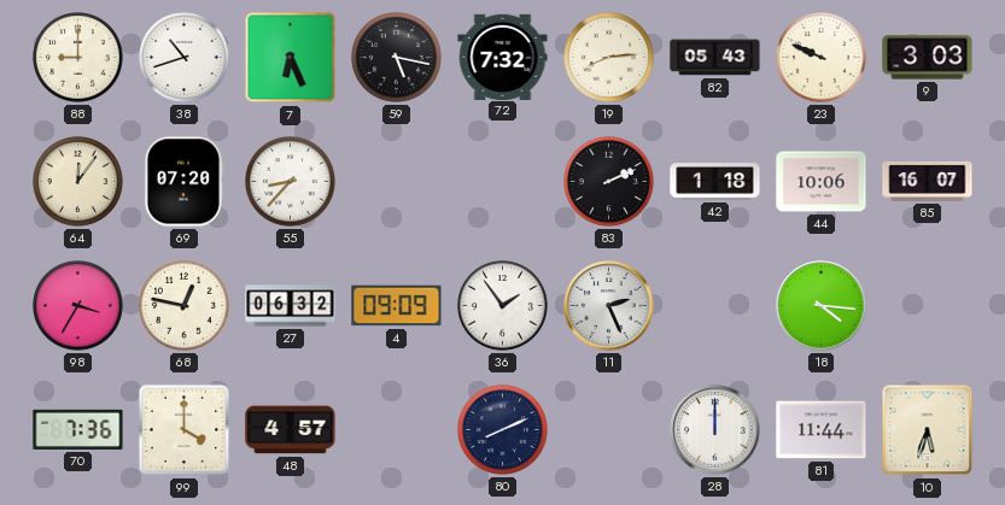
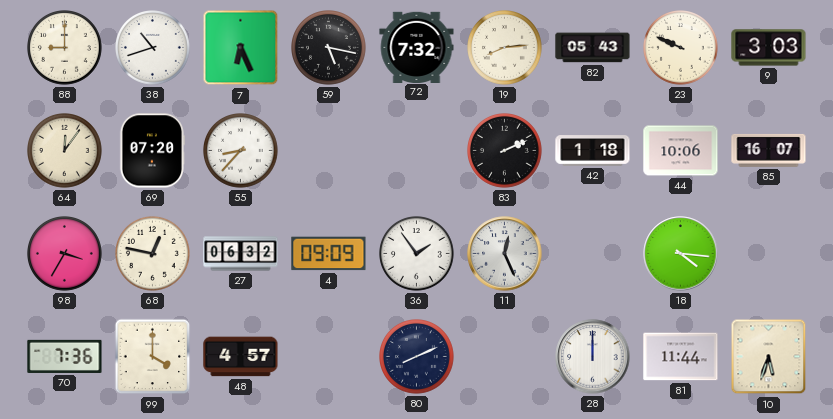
11: 2:26 -> 12:26
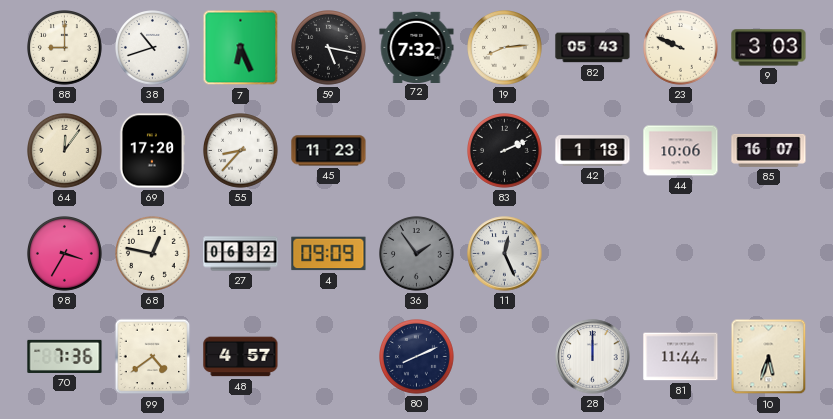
69: 07:20 -> 17:20
45: none -> 11:23
36 dial: white -> grey
18: 4:16 -> none
99: 4:00 -> 4:39
